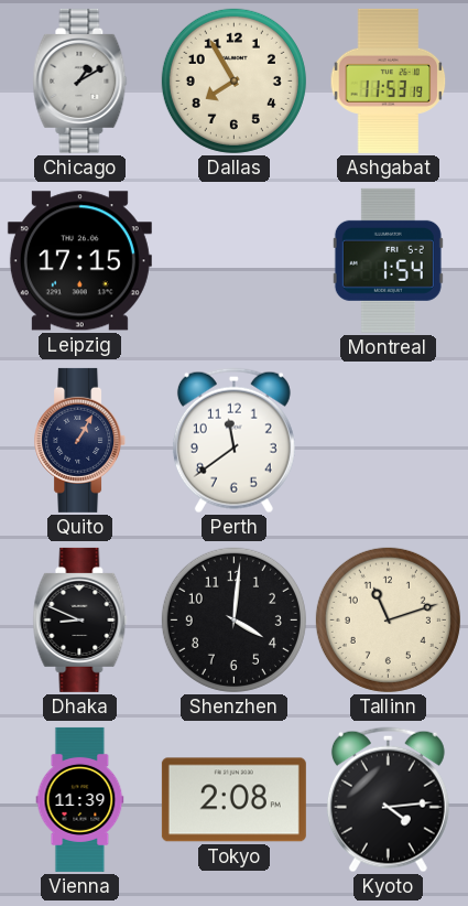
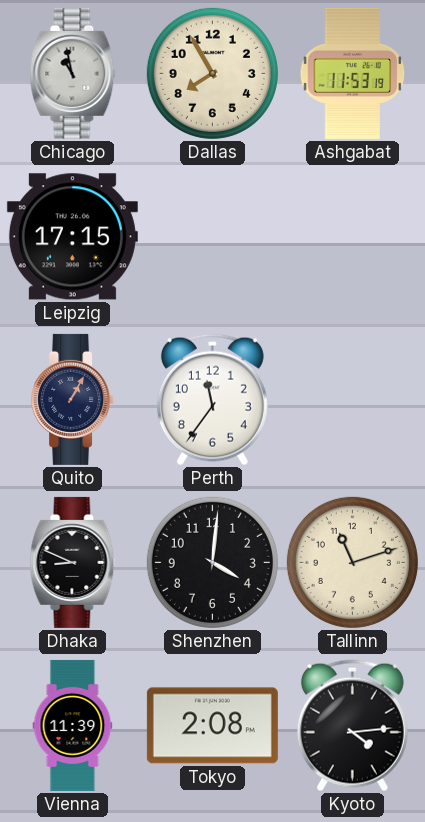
Chicago: 1:10 -> 10:58
Montreal: 1:54 -> none
Perth: 11:39 -> 11:36
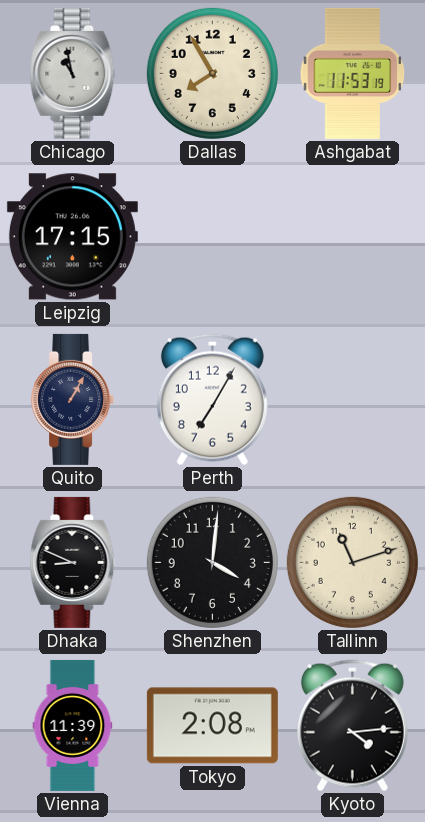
Perth: 11:36 -> 7:05
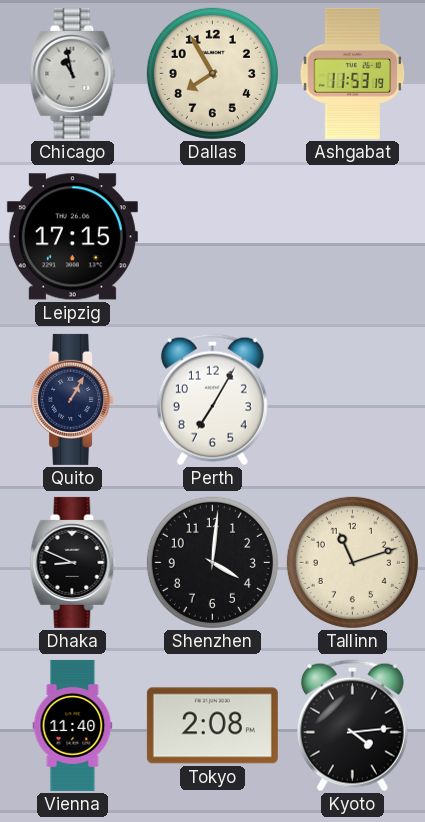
Vienna: 11:39 -> 11:40
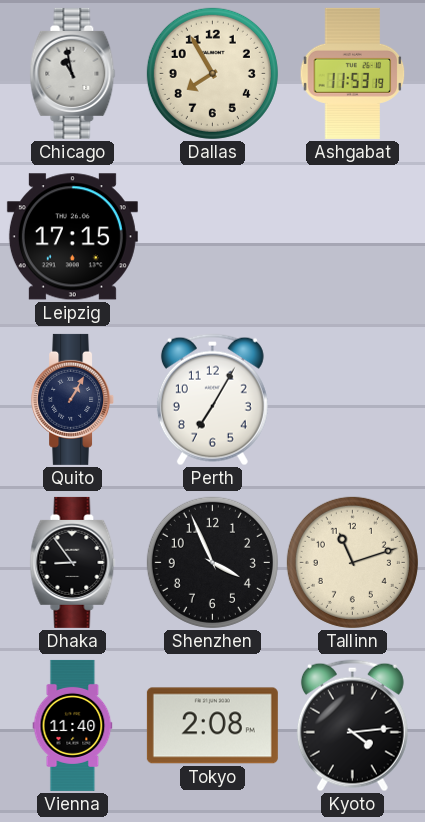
Dhaka: 8:49 -> 8:54
Shenzhen: 4:01 -> 3:56
